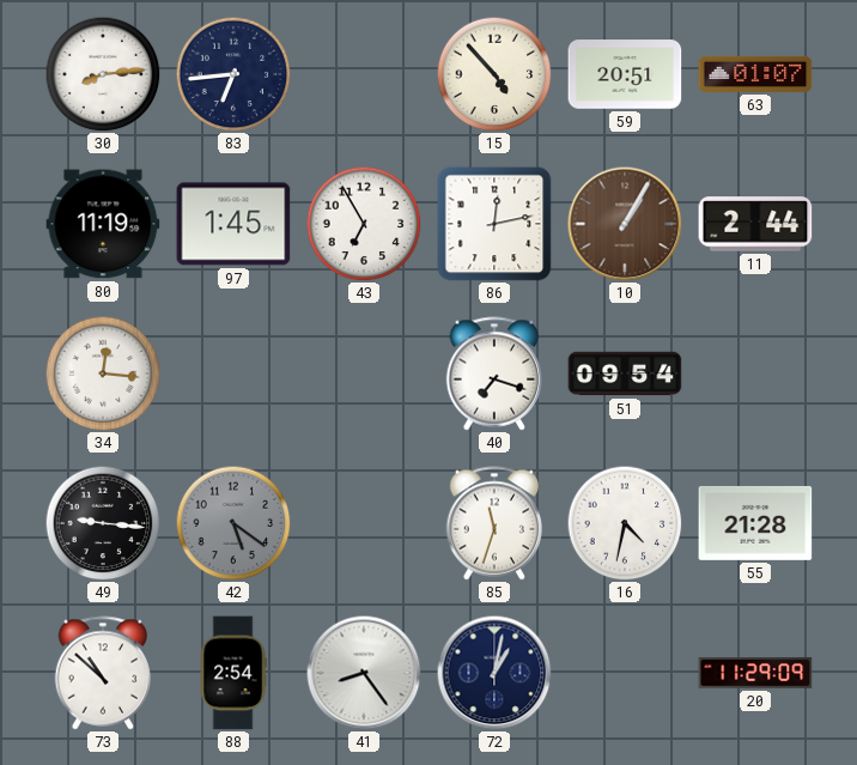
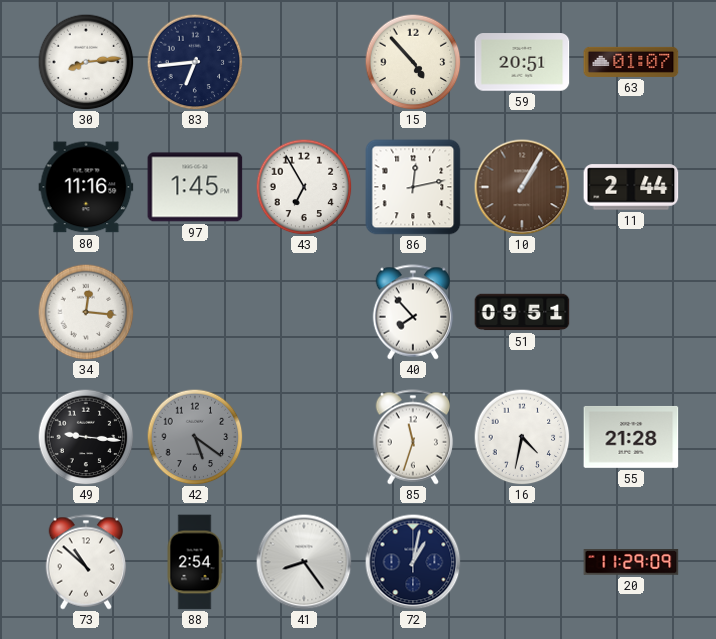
80: 11:19 -> 11:16
40: 7:18 -> 7:53
51: 09:54 -> 09:51
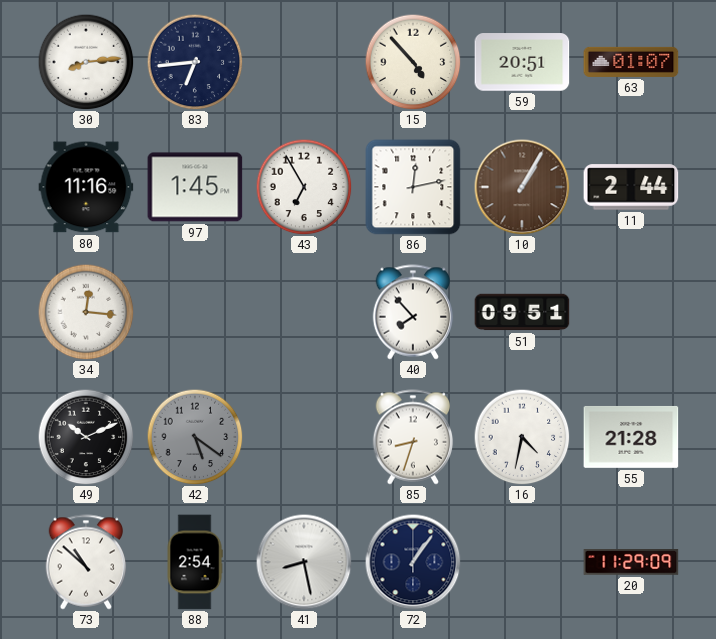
49: 9:16 -> 10:11
85: 11:33 -> 8:33
41: 8:24 -> 8:28
72: 1:02 -> 1:06
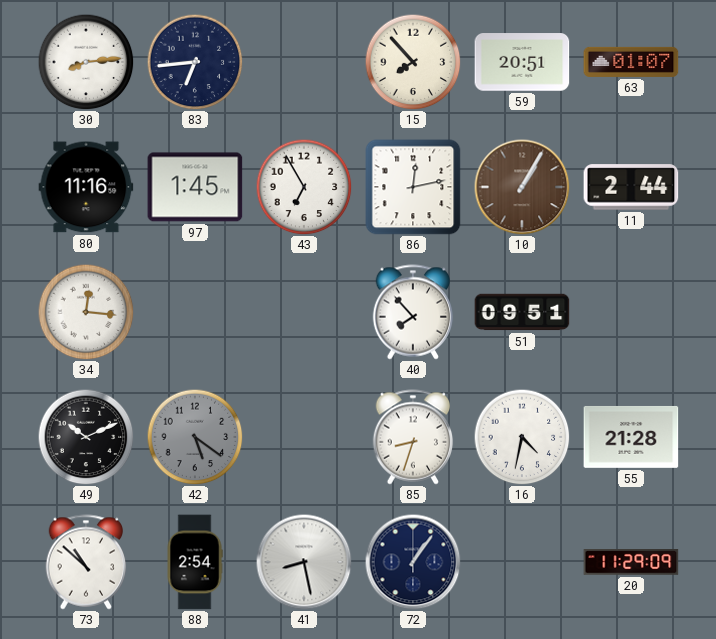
15: 4:53 -> 7:53
